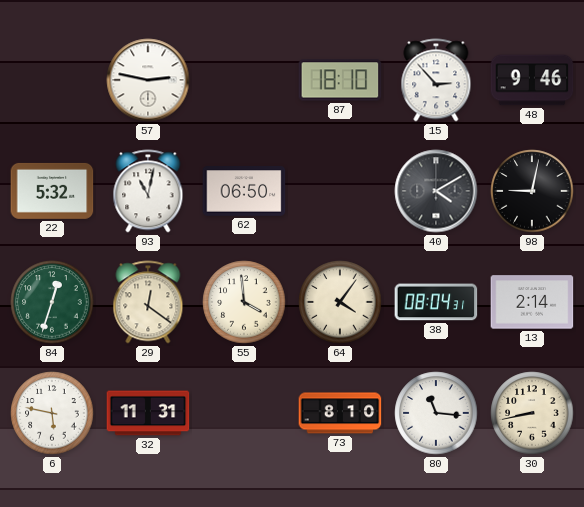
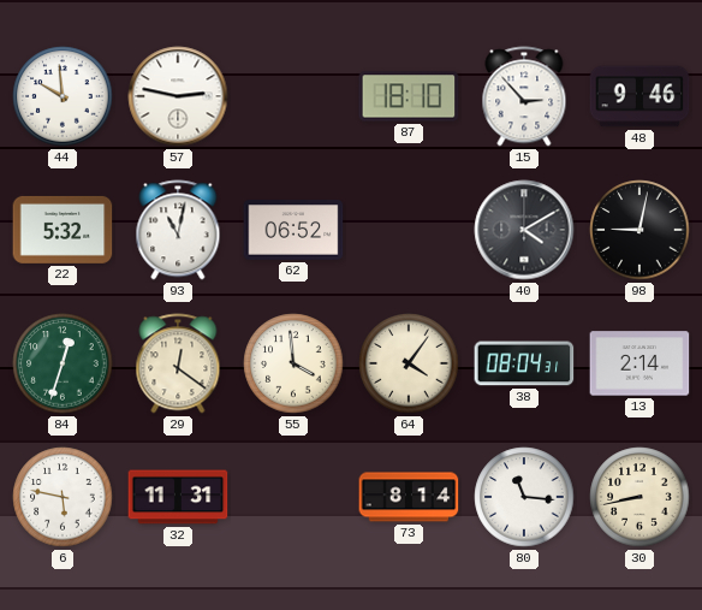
44: none -> 9:59
62: 06:50 -> 06:52
73: 8:10 -> 8:14
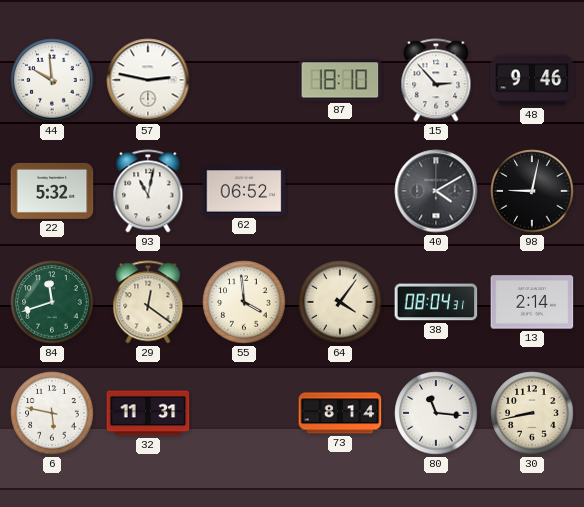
84: 12:33 -> 11:42
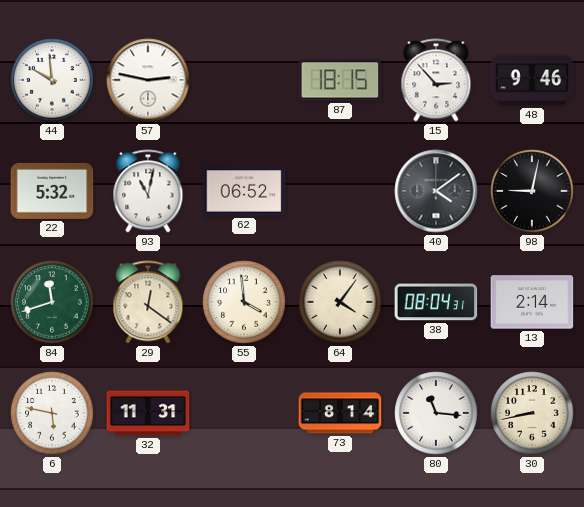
87: 18:10 -> 18:15
40: 4:10 -> 4:09
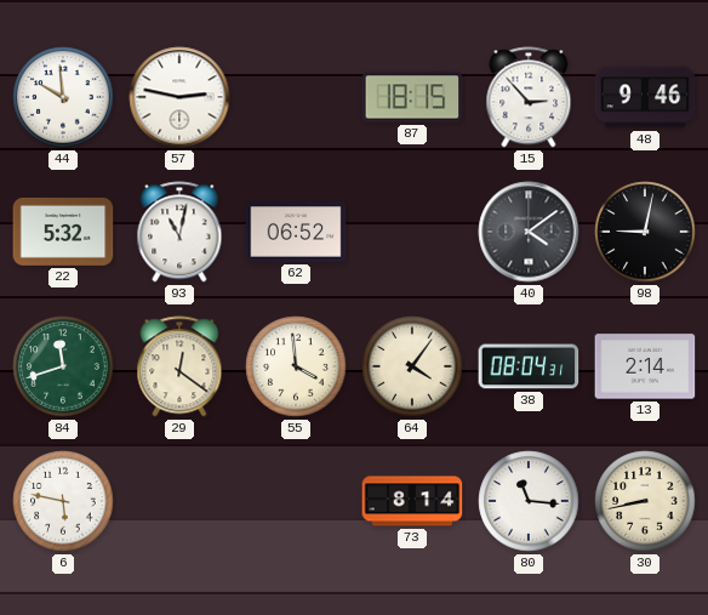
32: 11:31 -> none
